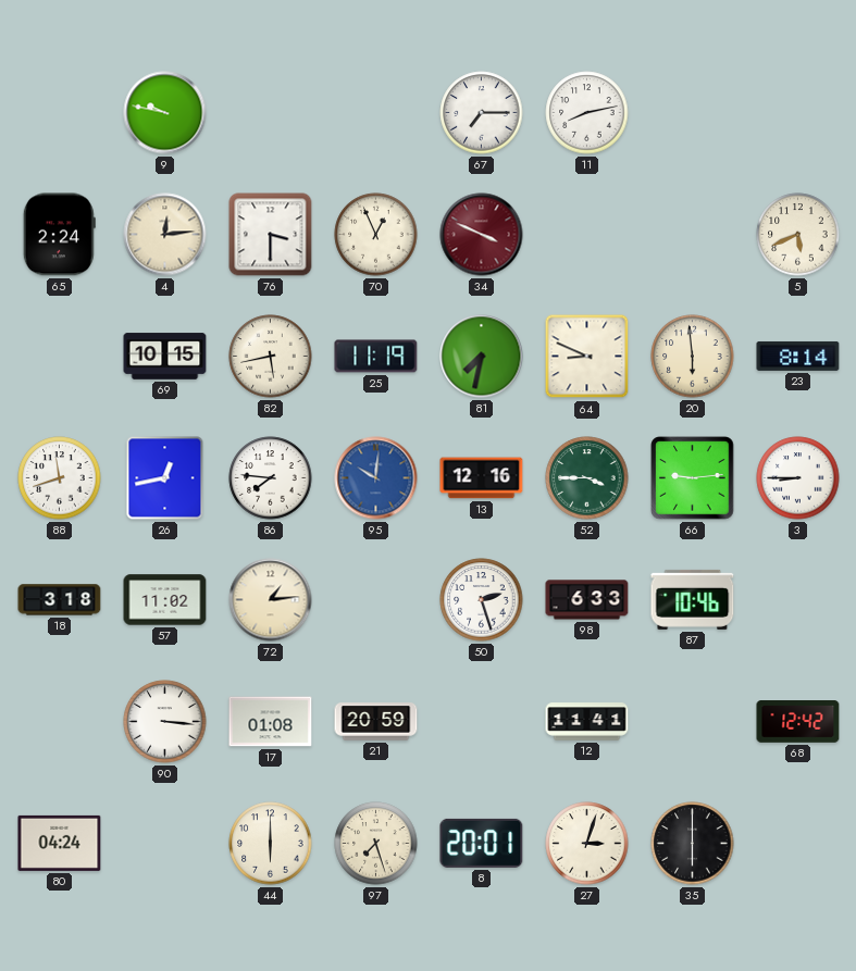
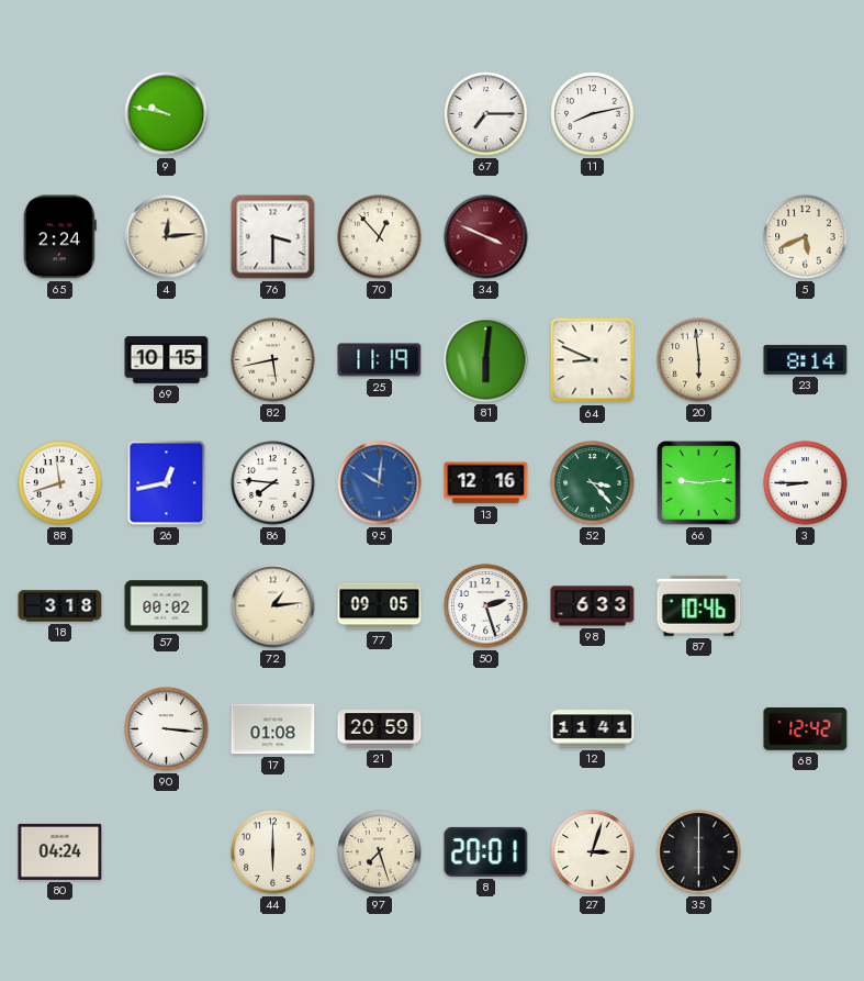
70: 12:56 -> 12:53
81: 7:32 -> 6:01
52: 3:45 -> 3:23
57: 11:02 -> 00:02
77: none -> 09:05
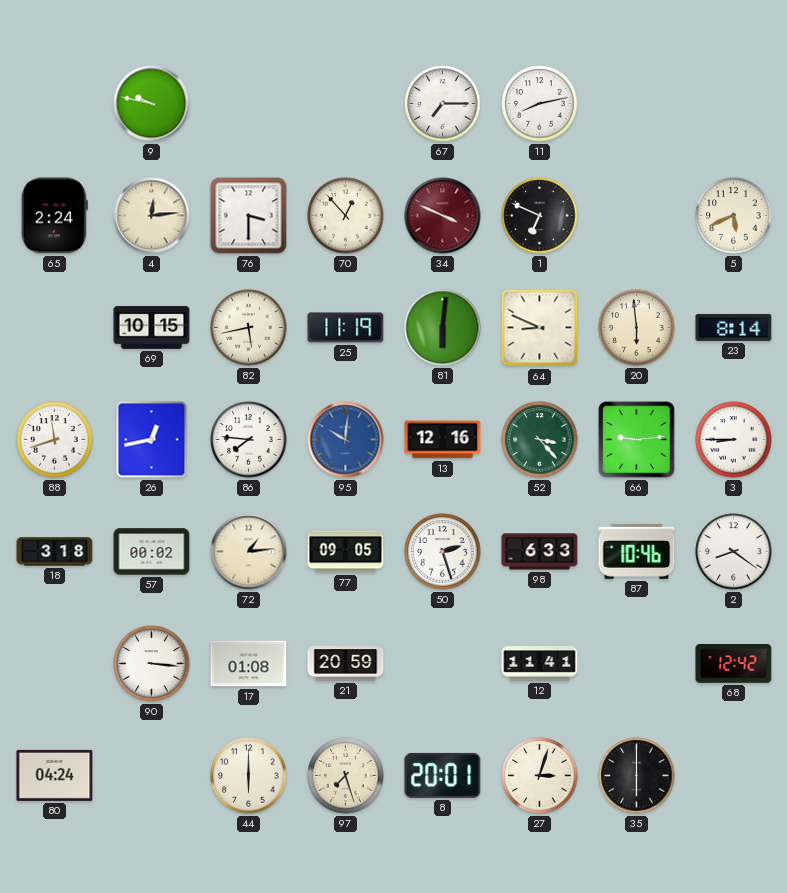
1: none -> 6:49
2: none -> 8:21
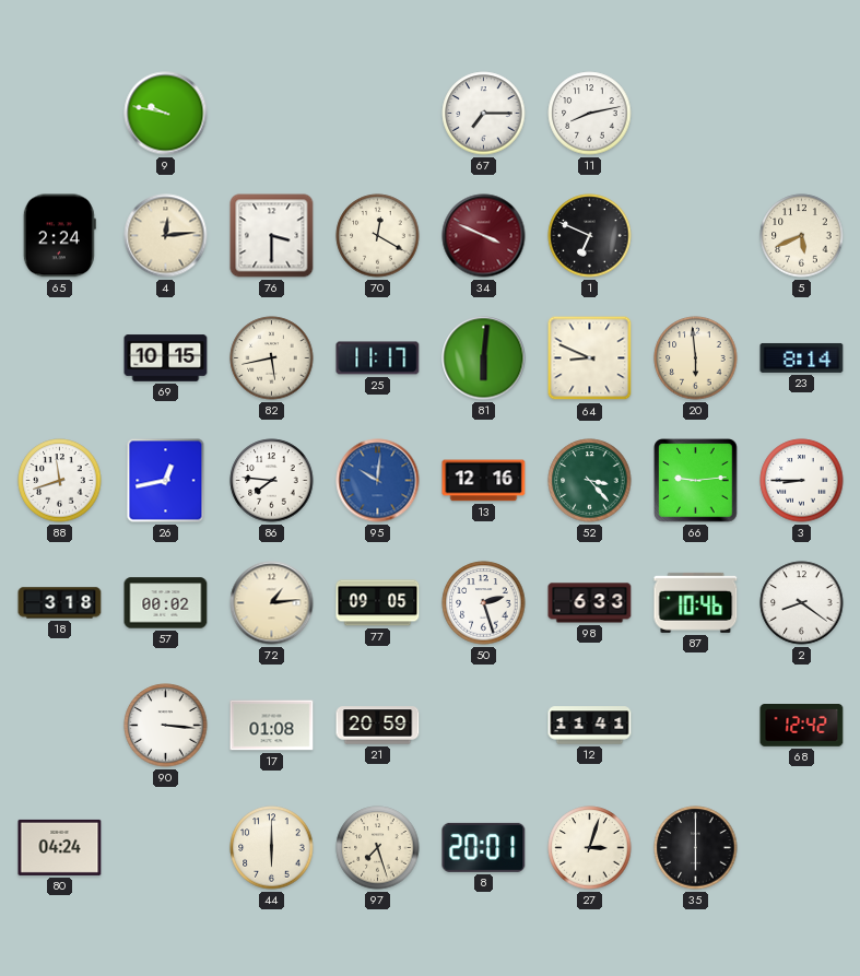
70: 12:53 -> 12:20
25: 11:19 -> 11:17
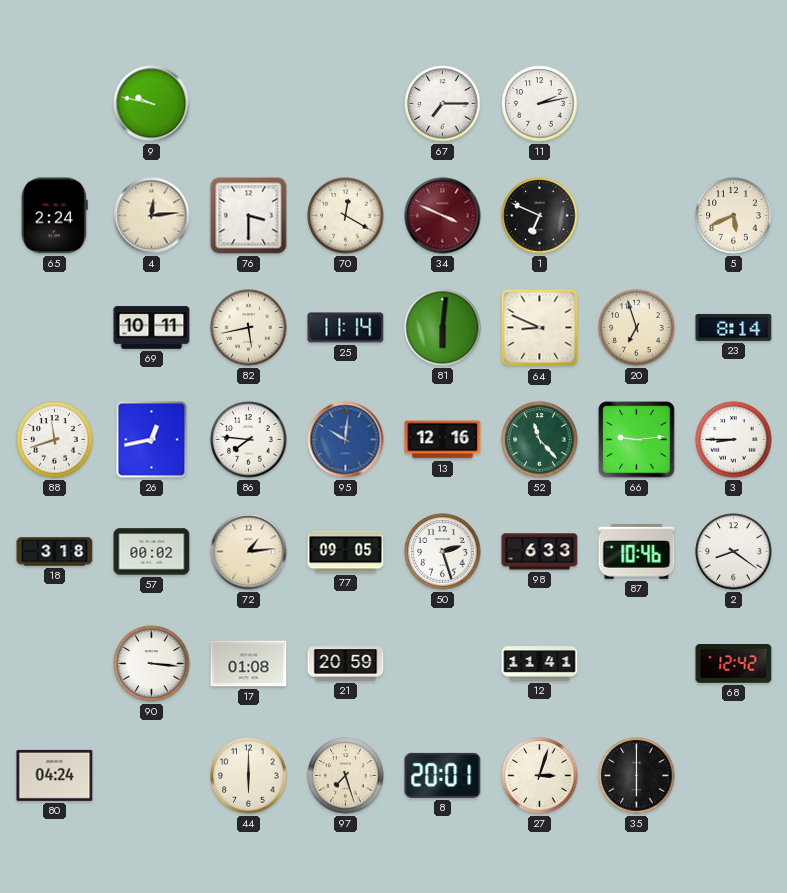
11: 8:13 -> 2:13
69: 10:15 -> 10:11
25: 11:17 -> 11:14
20: 5:59 -> 6:57
52: 3:23 -> 11:23
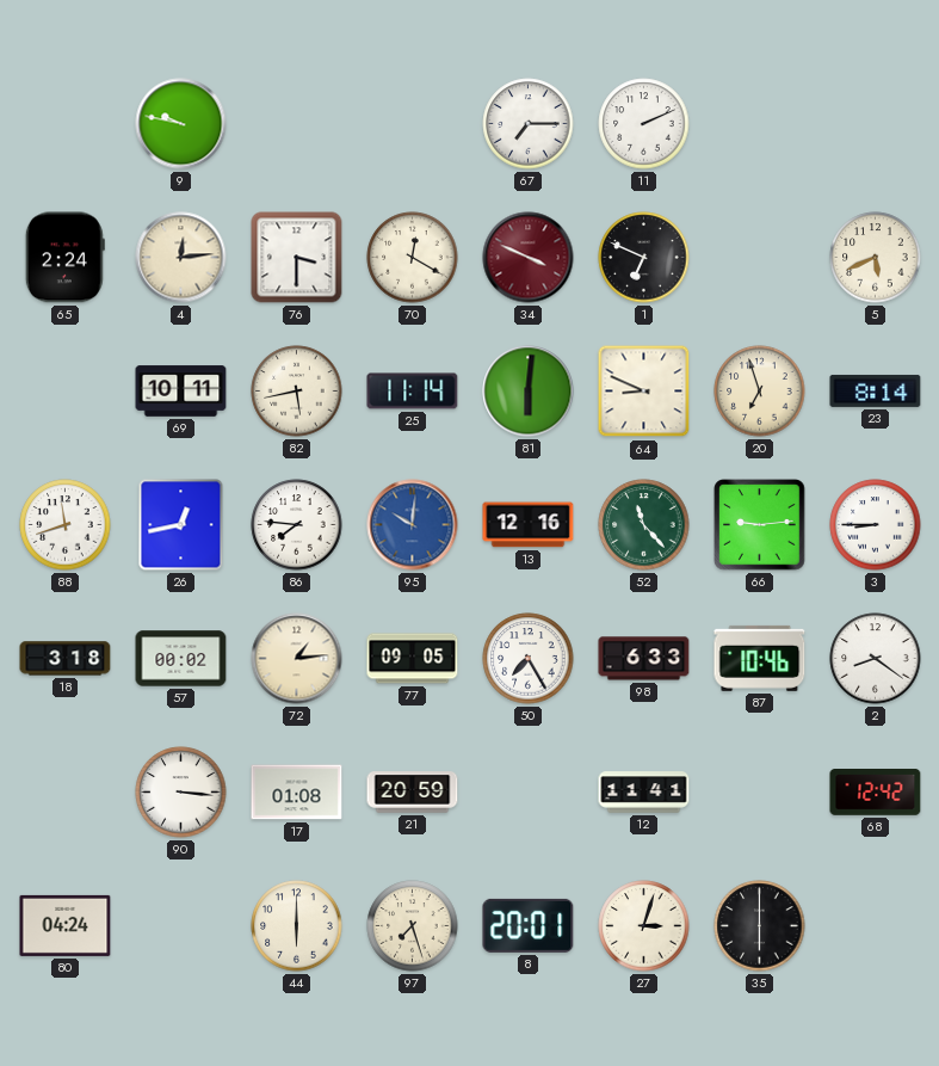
11: 2:13 -> 2:11
50: 2:27 -> 7:25
